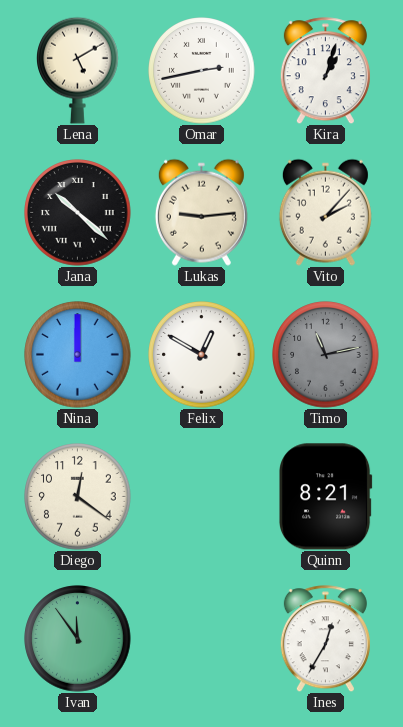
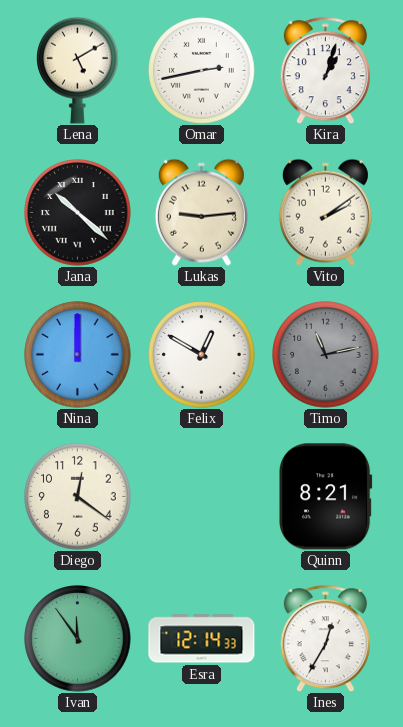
Vito: 2:07 -> 2:09
Esra: none -> 12:14
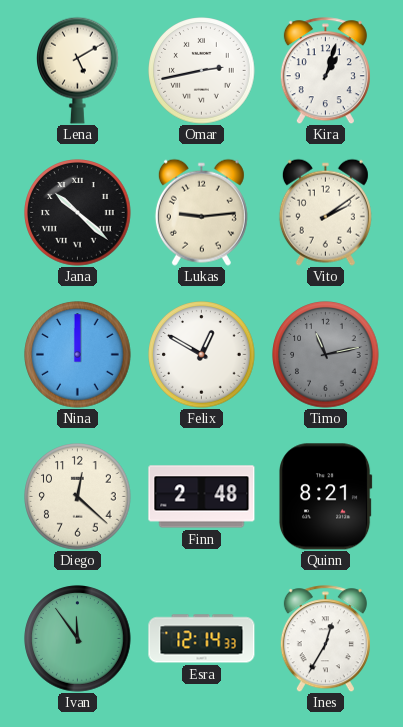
Diego: 12:21 -> 12:22
Finn: none -> 2:48
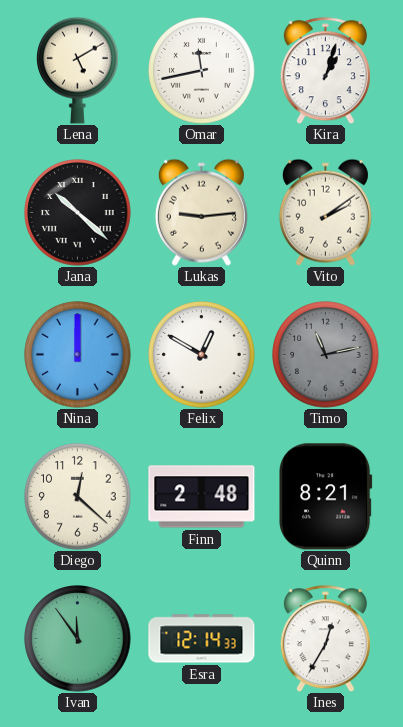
Omar: 2:43 -> 11:43
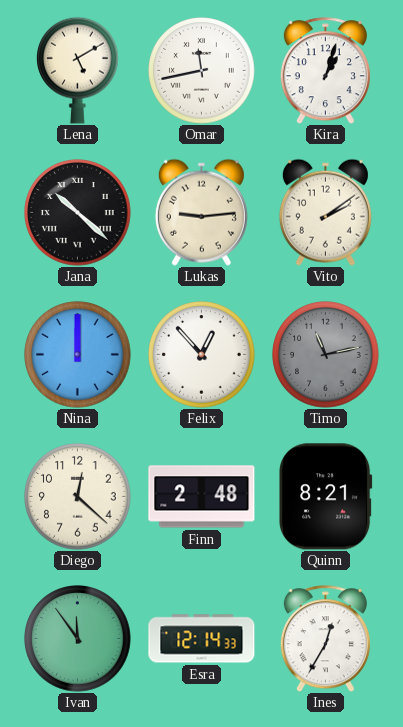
Felix: 12:50 -> 12:53
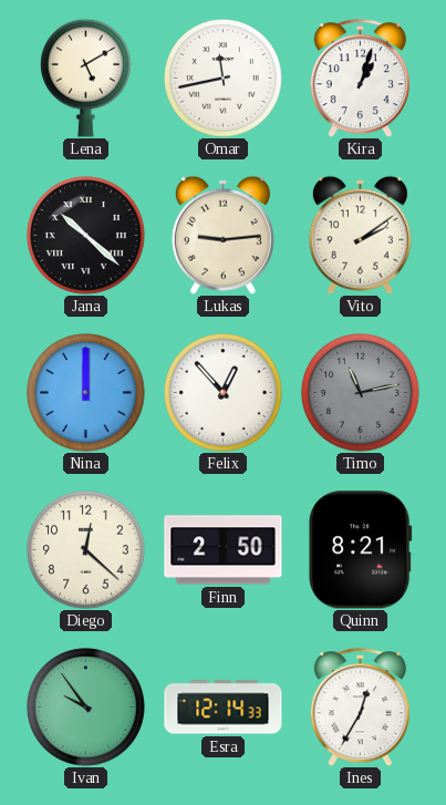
Finn: 2:48 -> 2:50
Ivan: 11:54 -> 9:54
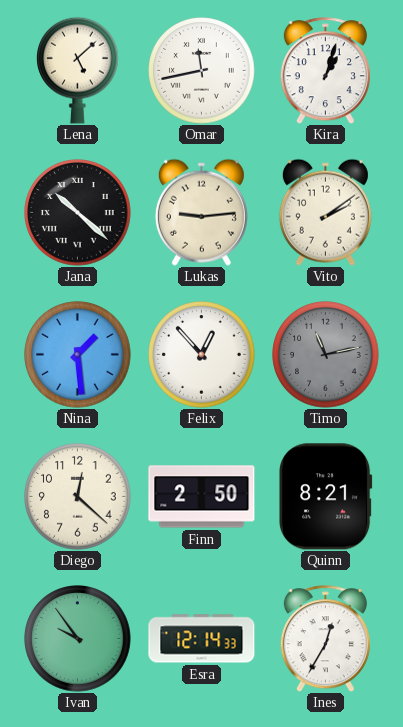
Lena: 5:10 -> 5:08
Nina: 12:00 -> 1:29
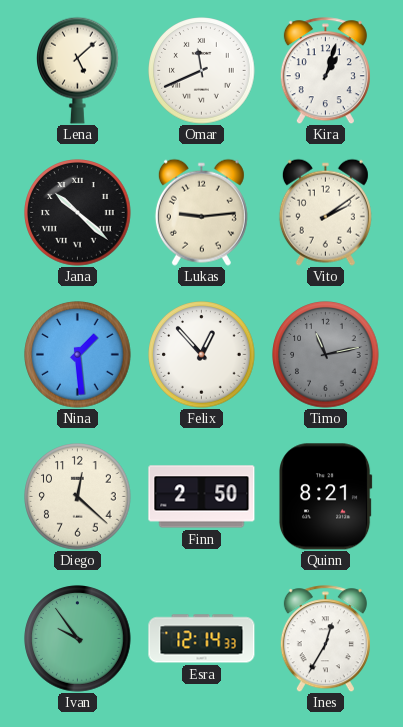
Omar: 11:43 -> 11:41
